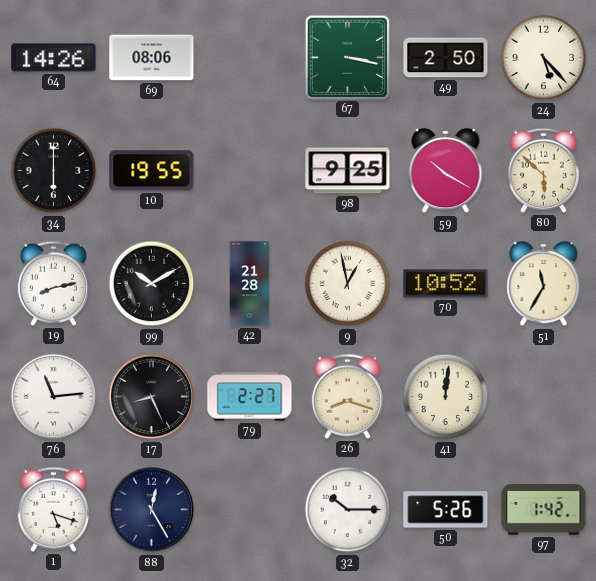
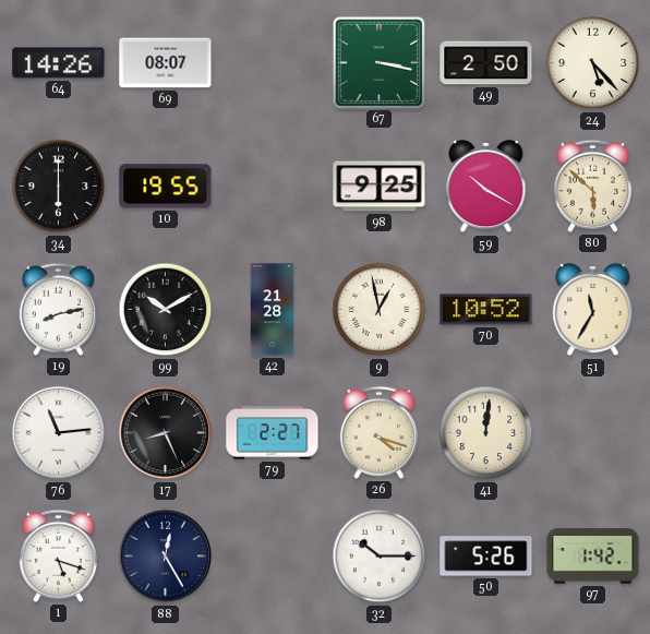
69: 08:06 -> 08:07
26: 8:18 -> 4:18
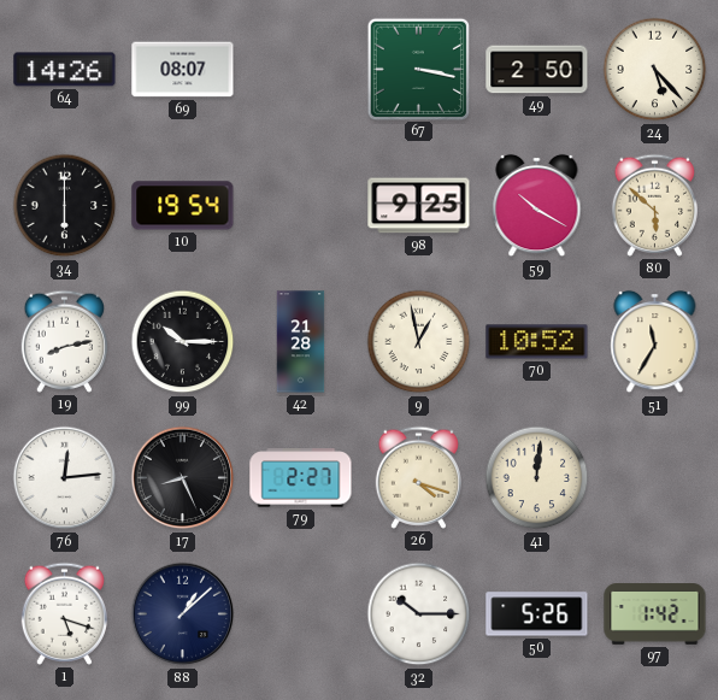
10: 19:55 -> 19:54
99: 10:10 -> 10:15
76: 11:14 -> 12:14
88: 12:25 -> 1:08
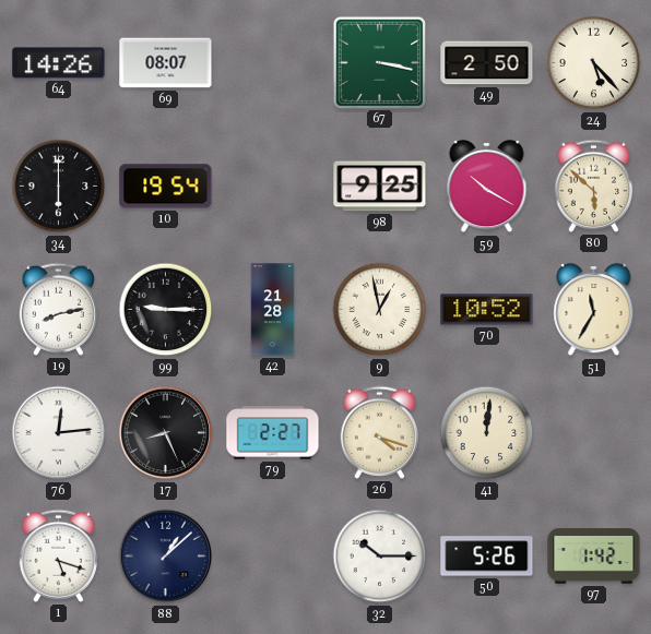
99: 10:15 -> 9:15
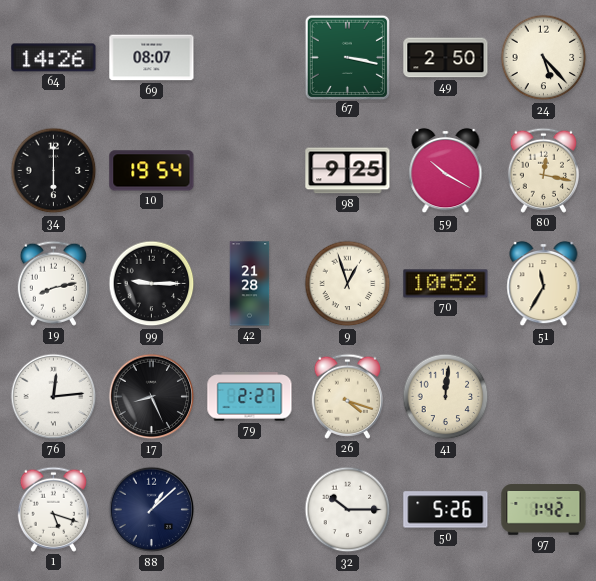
80: 5:52 -> 12:17
9: 12:58 -> 12:57
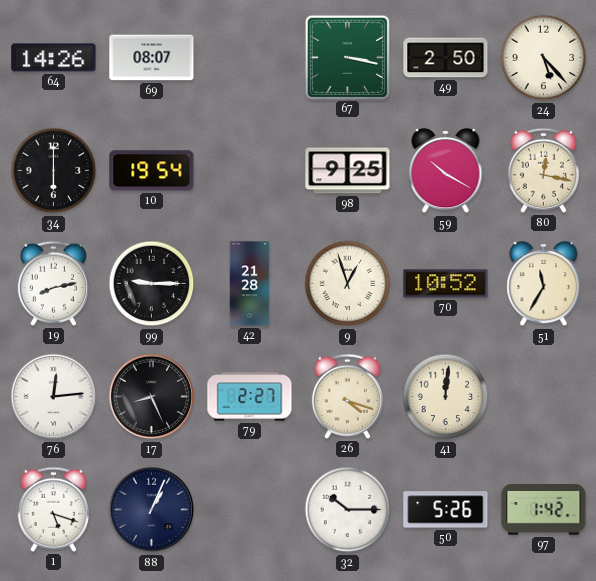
88: 1:08 -> 1:04
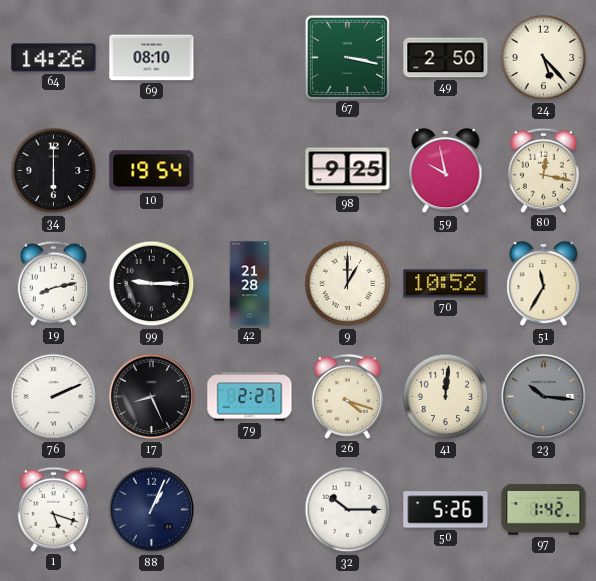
69: 08:07 -> 08:10
59: 10:20 -> 9:58
9: 12:57 -> 1:00
76: 12:14 -> 2:11
23: none -> 10:16
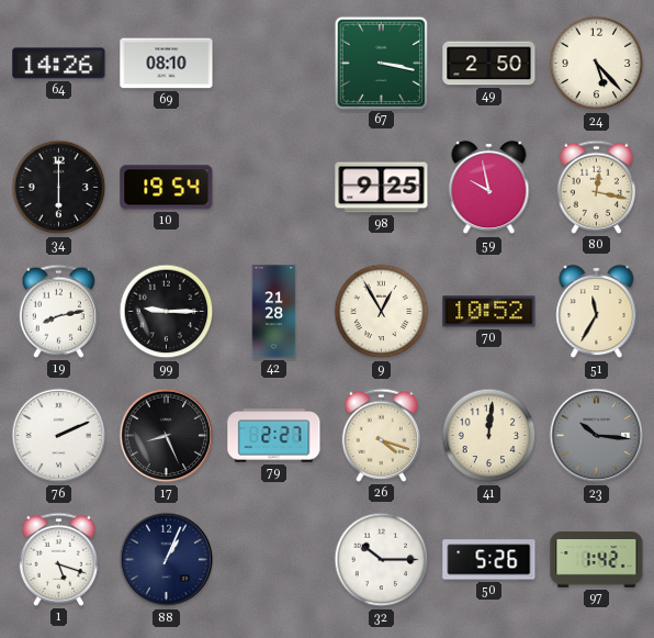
9: 1:00 -> 12:55
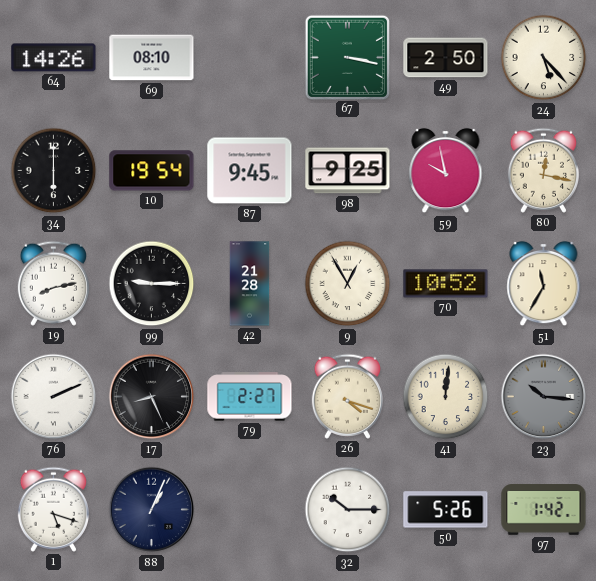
87: none -> 9:45
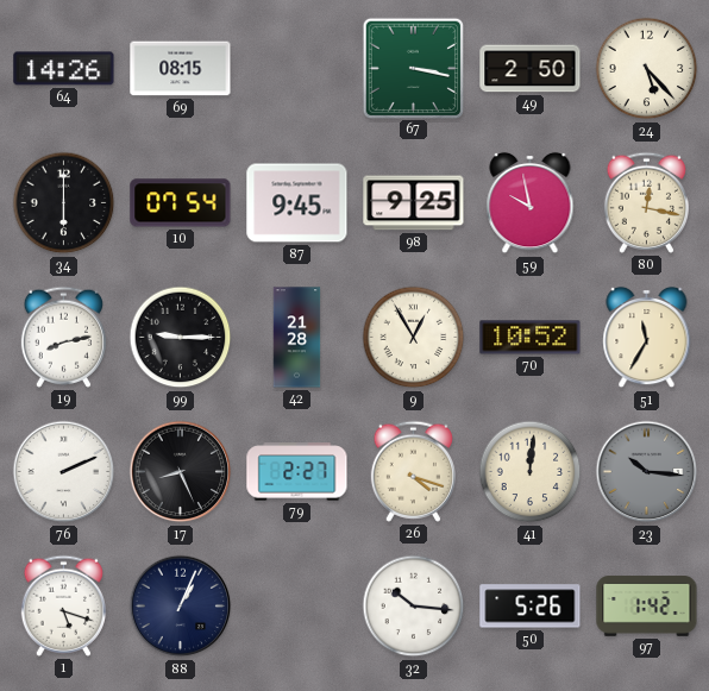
69: 08:10 -> 08:15
10: 19:54 -> 07:54
32: 10:15 -> 10:16
